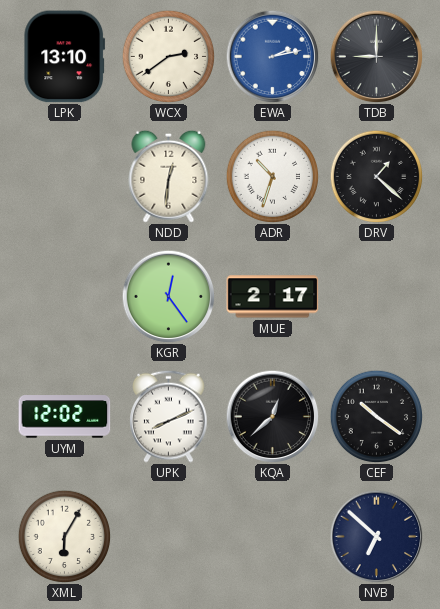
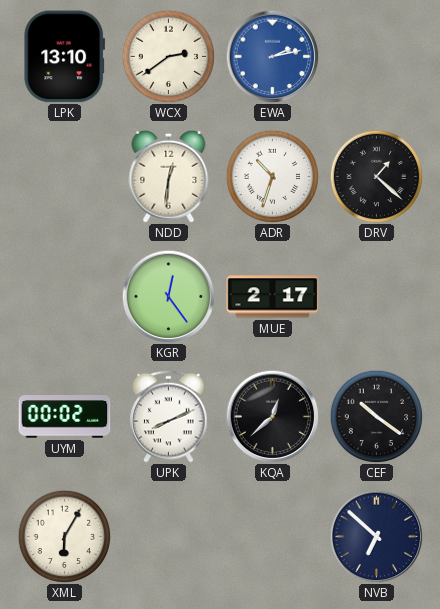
TDB: 9:00 -> none
UYM: 12:02 -> 00:02
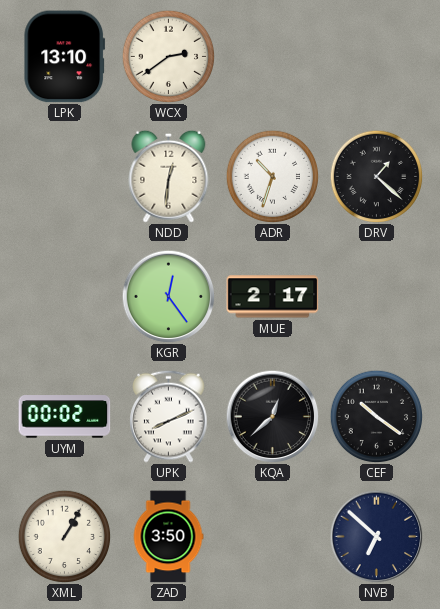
EWA: 2:13 -> none
XML: 6:05 -> 1:05
ZAD: none -> 3:50
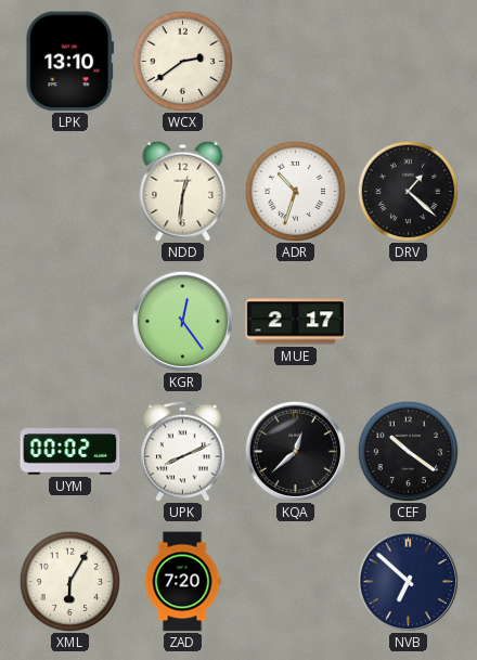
XML: 1:05 -> 6:05
ZAD: 3:50 -> 7:20
